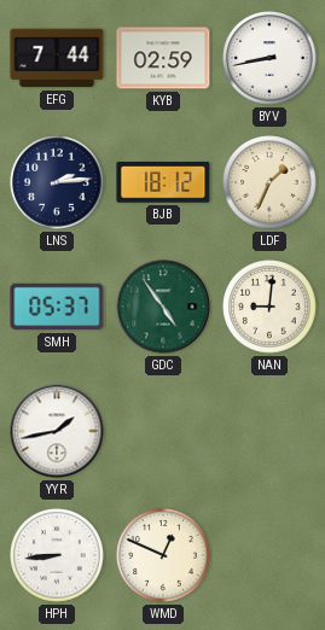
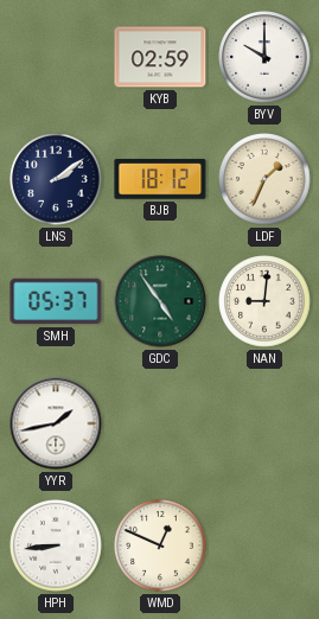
EFG: 7:44 -> none
BYV: 8:43 -> 10:00
LNS: 2:14 -> 2:09
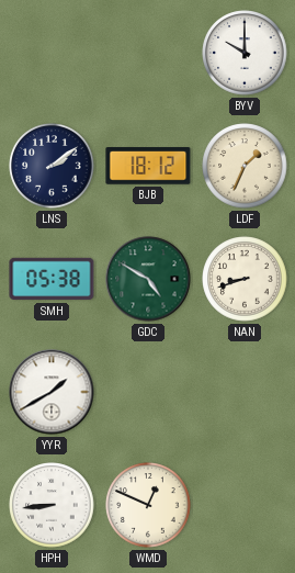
KYB: 02:59 -> none
SMH: 05:37 -> 05:38
GDC: 4:54 -> 4:50
NAN: 9:01 -> 8:42
YYR: 1:43 -> 1:40
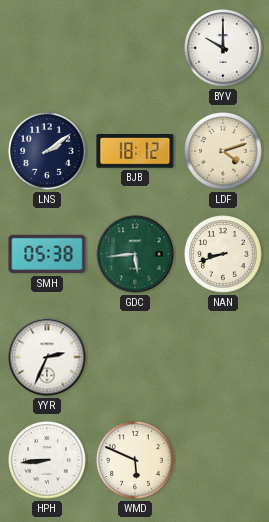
LDF: 1:34 -> 4:12
GDC: 4:50 -> 5:44
YYR: 1:40 -> 2:34
WMD: 12:49 -> 5:49
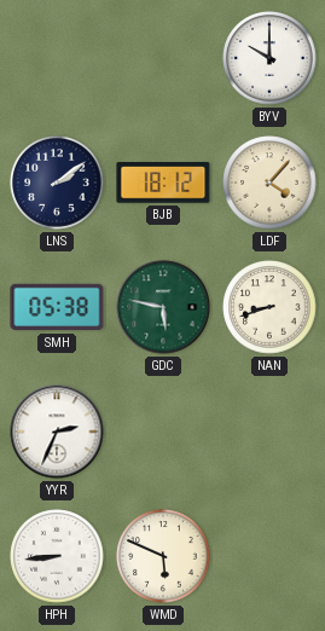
LDF: 4:12 -> 4:07
GDC: 5:44 -> 5:47
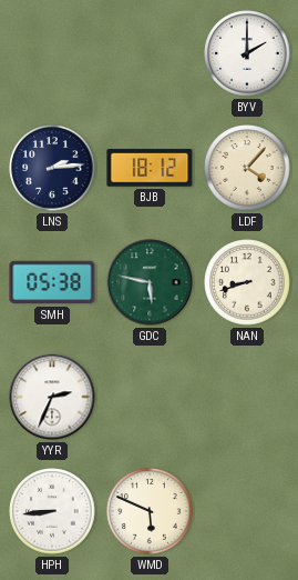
BYV: 10:00 -> 2:00
LNS: 2:09 -> 2:14
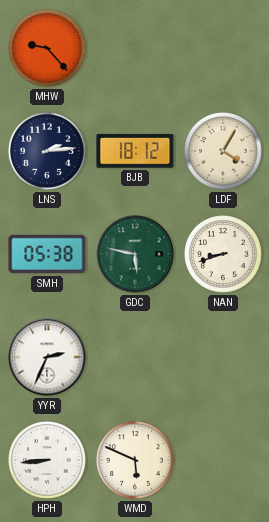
MHW: none -> 9:23
BYV: 2:00 -> none
LDF: 4:07 -> 4:05
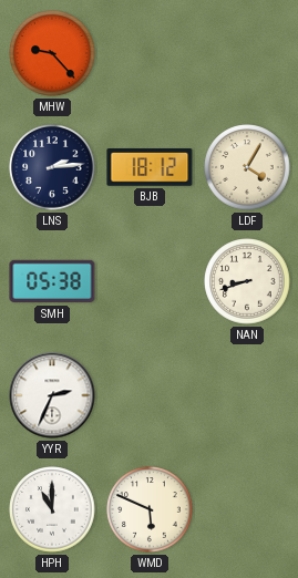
GDC: 5:47 -> none
HPH: 8:44 -> 11:00
